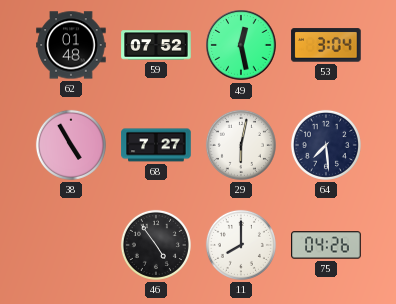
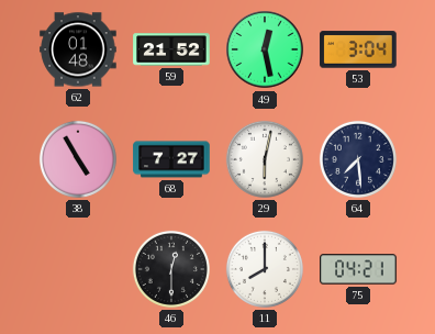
59: 07:52 -> 21:52
46: 4:54 -> 12:30
75: 04:26 -> 04:21
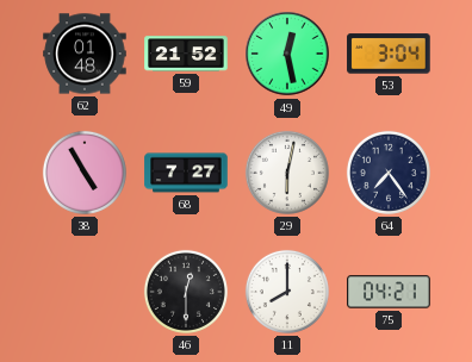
64: 7:29 -> 7:24
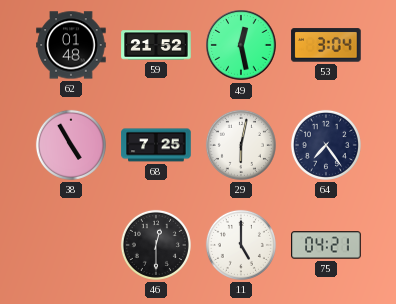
68: 7:27 -> 7:25
11: 8:00 -> 5:00
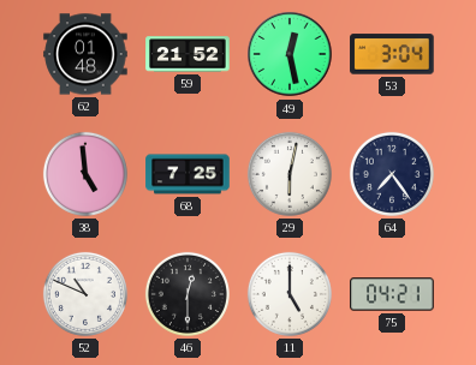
38: 4:55 -> 4:59
52: none -> 10:49
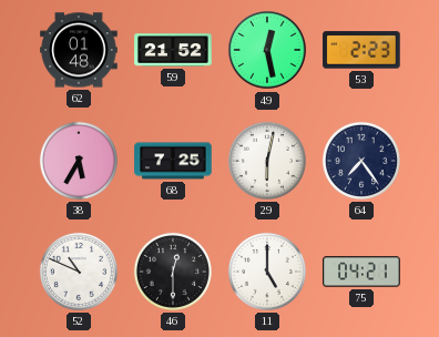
53: 3:04 -> 2:23
38: 4:59 -> 5:35
